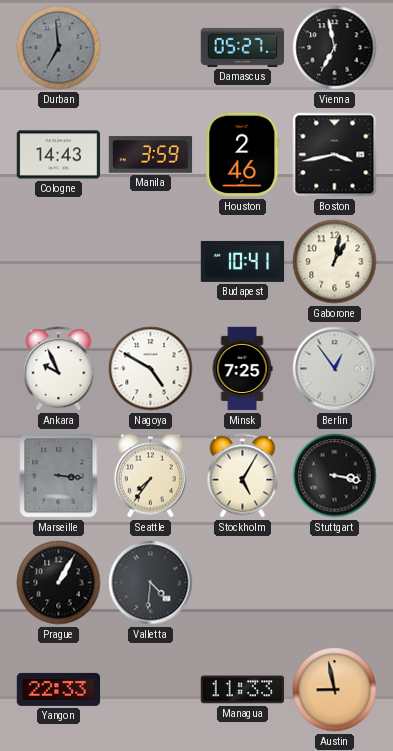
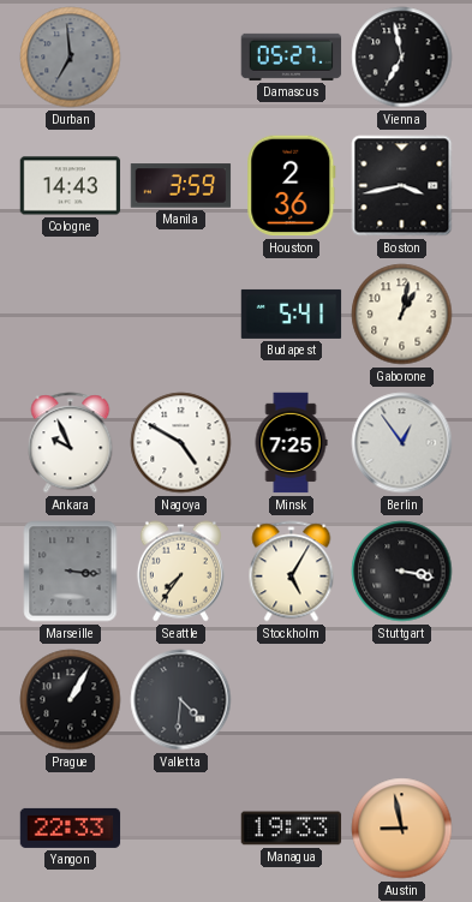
Houston: 2:46 -> 2:36
Budapest: 10:41 -> 5:41
Managua: 11:33 -> 19:33
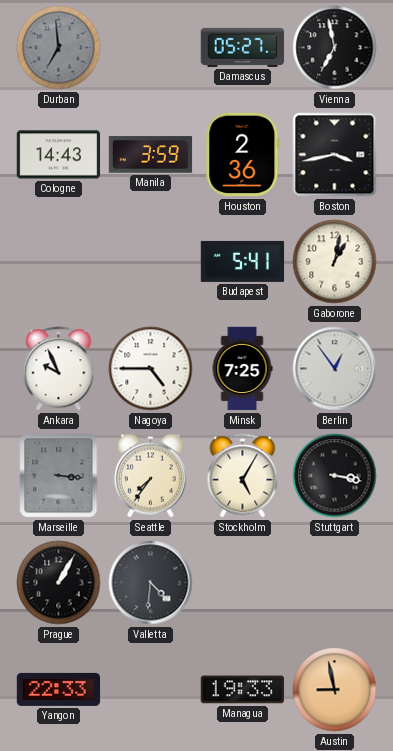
Nagoya: 4:50 -> 4:45
